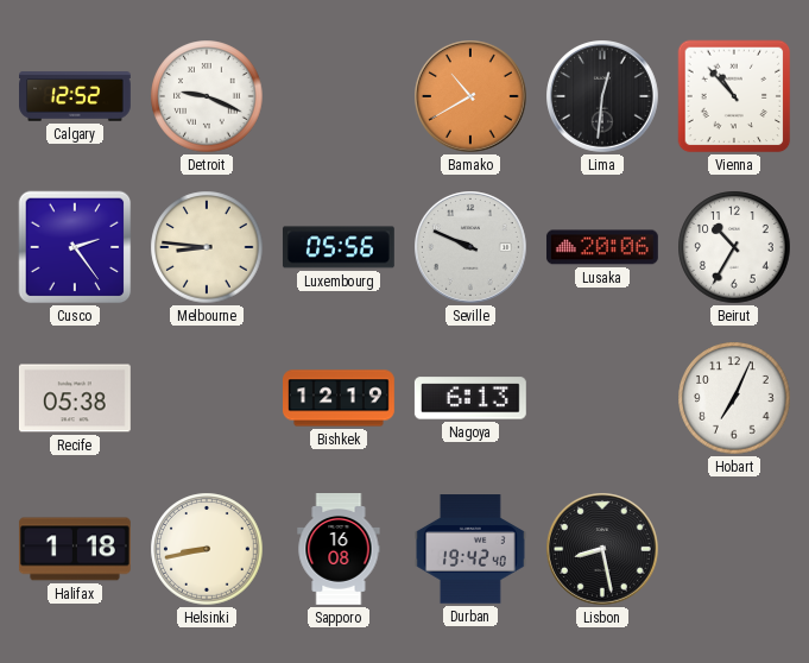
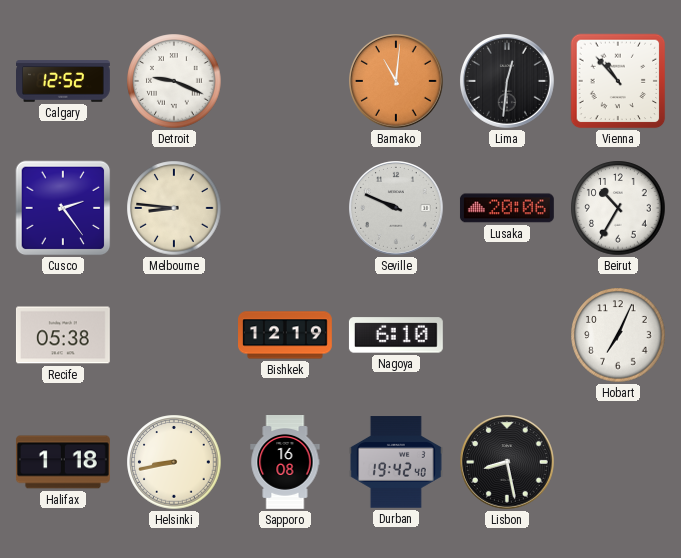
Bamako: 10:40 -> 11:01
Luxembourg: 05:56 -> none
Nagoya: 6:13 -> 6:10
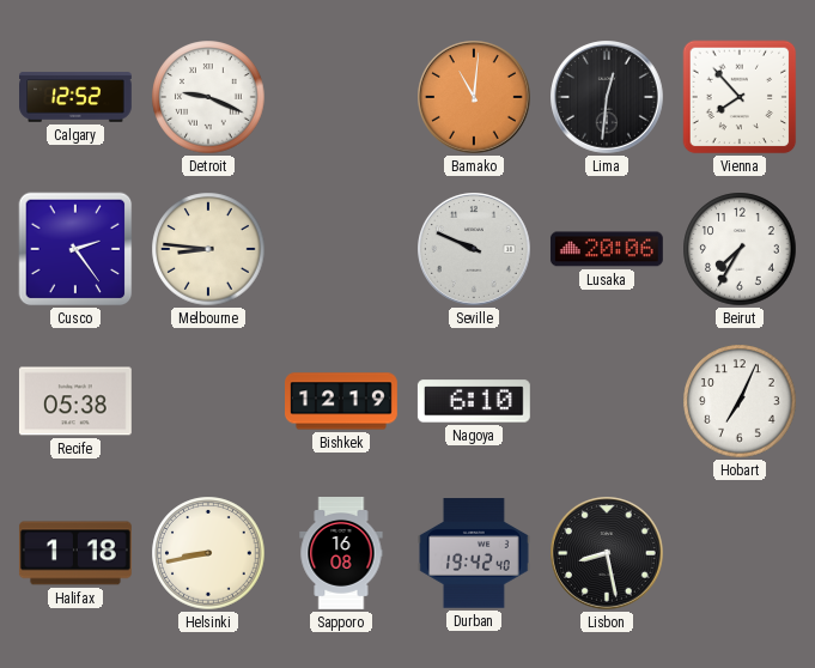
Vienna: 10:53 -> 7:53
Beirut: 10:35 -> 7:35
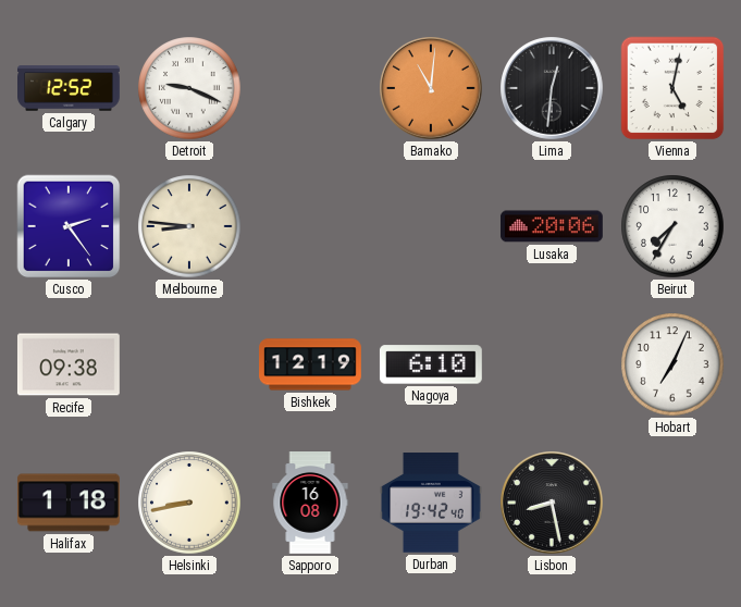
Vienna: 7:53 -> 5:02
Seville: 9:49 -> none
Recife: 05:38 -> 09:38
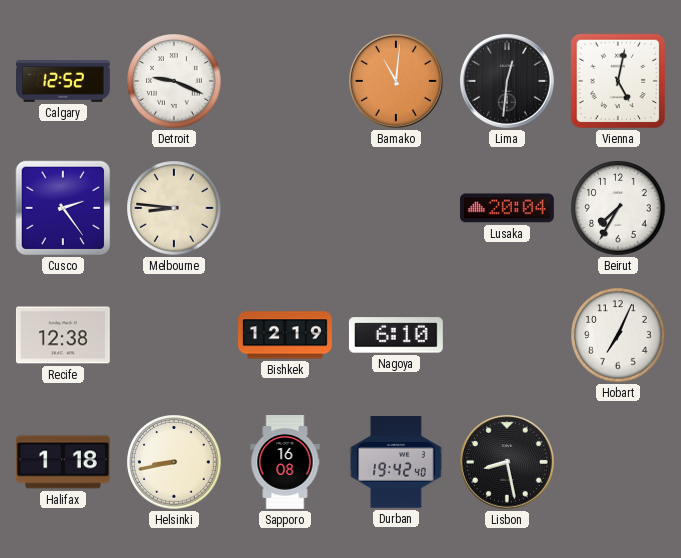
Lusaka: 20:06 -> 20:04
Recife: 09:38 -> 12:38
